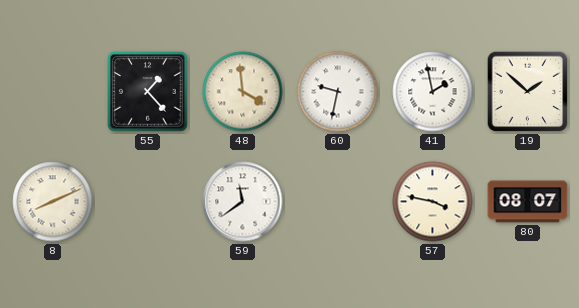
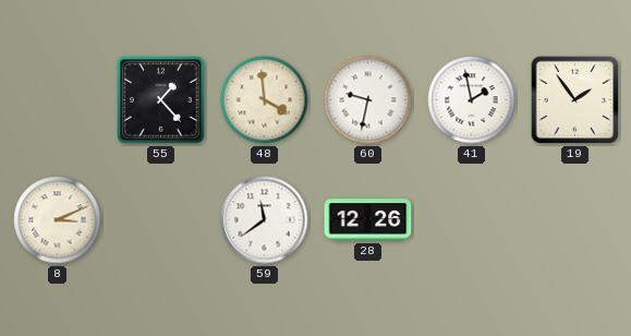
19: 1:52 -> 1:54
8: 8:11 -> 3:11
28: none -> 12:26
57: 3:47 -> none
80: 08:07 -> none
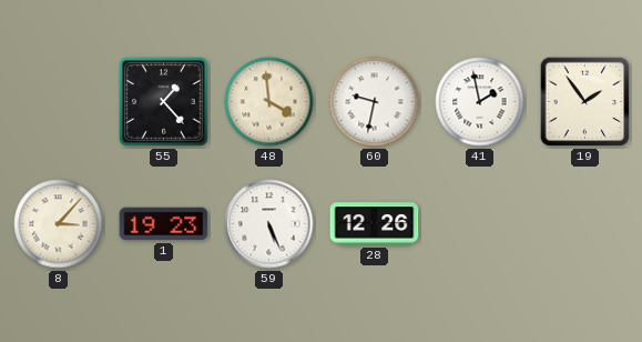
8: 3:11 -> 3:07
1: none -> 19:23
59: 11:39 -> 5:26
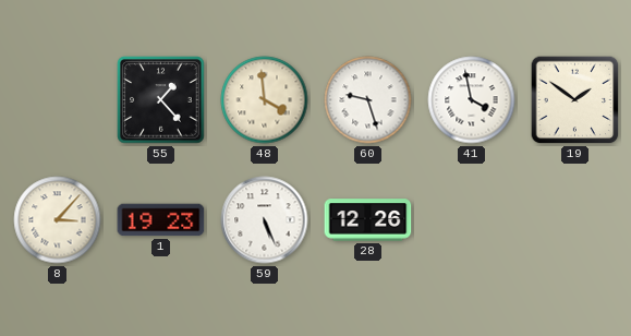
60: 9:32 -> 9:27
41: 1:58 -> 3:58
19: 1:54 -> 1:51
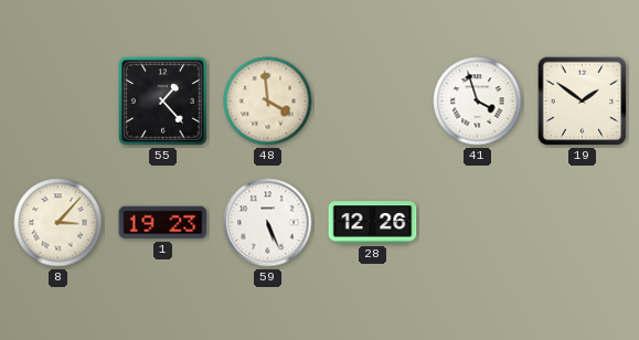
60: 9:27 -> none
41: 3:58 -> 3:57
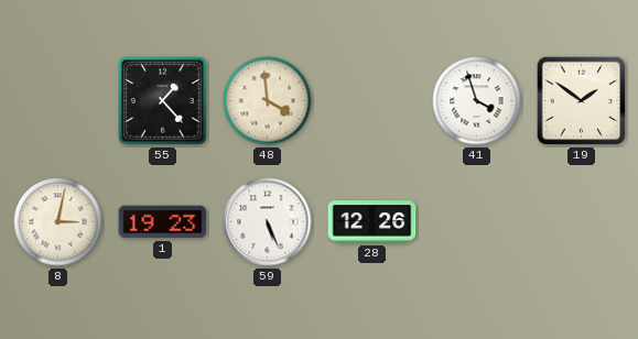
8: 3:07 -> 3:02
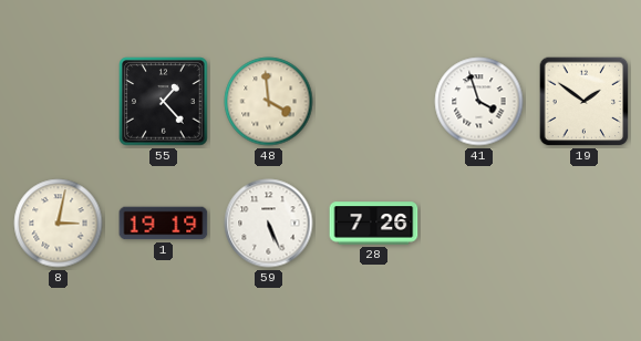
1: 19:23 -> 19:19
28: 12:26 -> 7:26
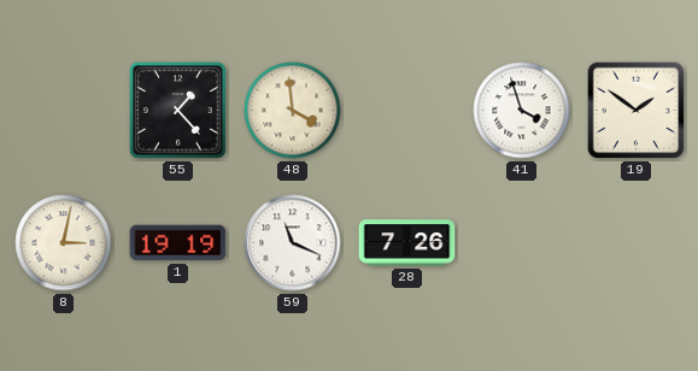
59: 5:26 -> 11:19
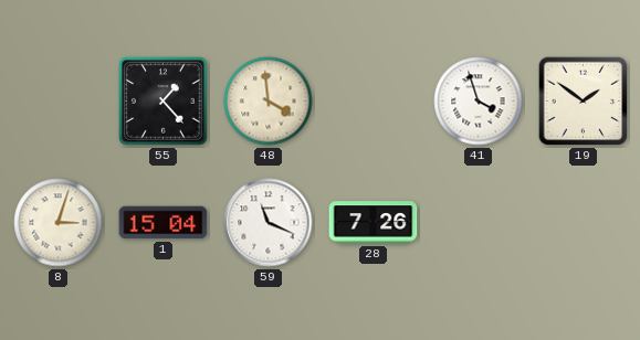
8: 3:02 -> 3:03
1: 19:19 -> 15:04
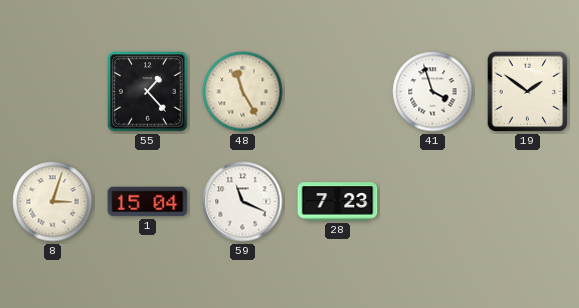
48: 3:59 -> 11:25
28: 7:26 -> 7:23
